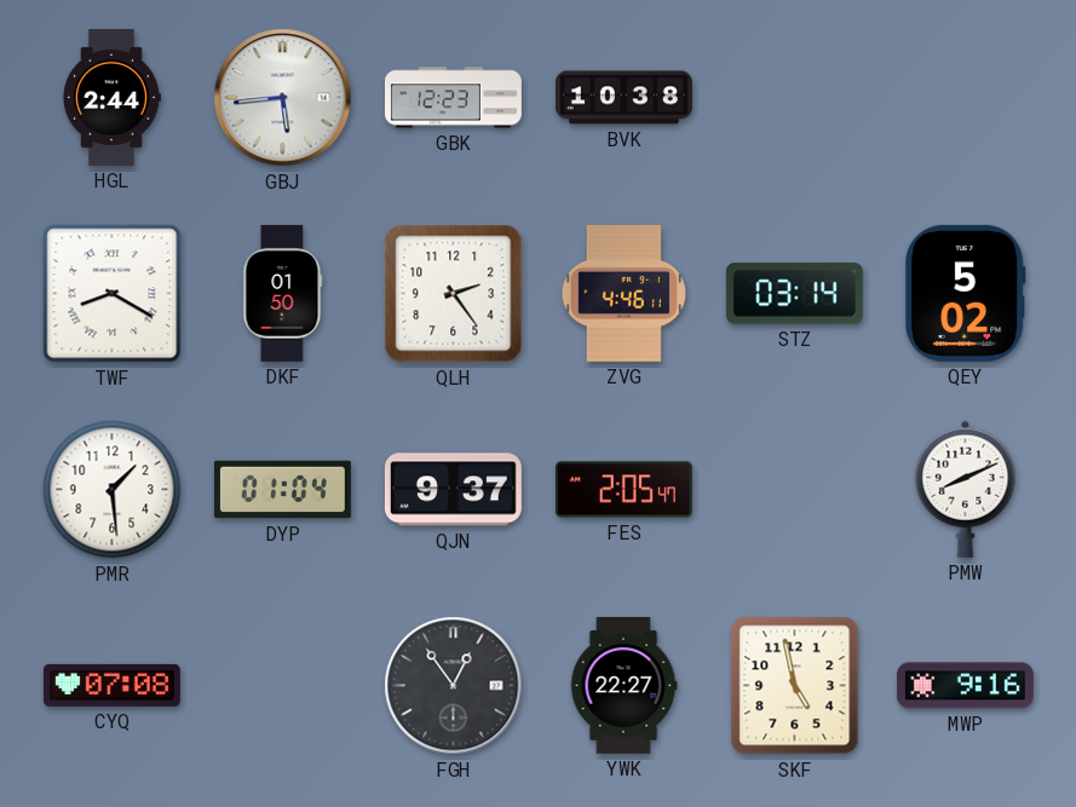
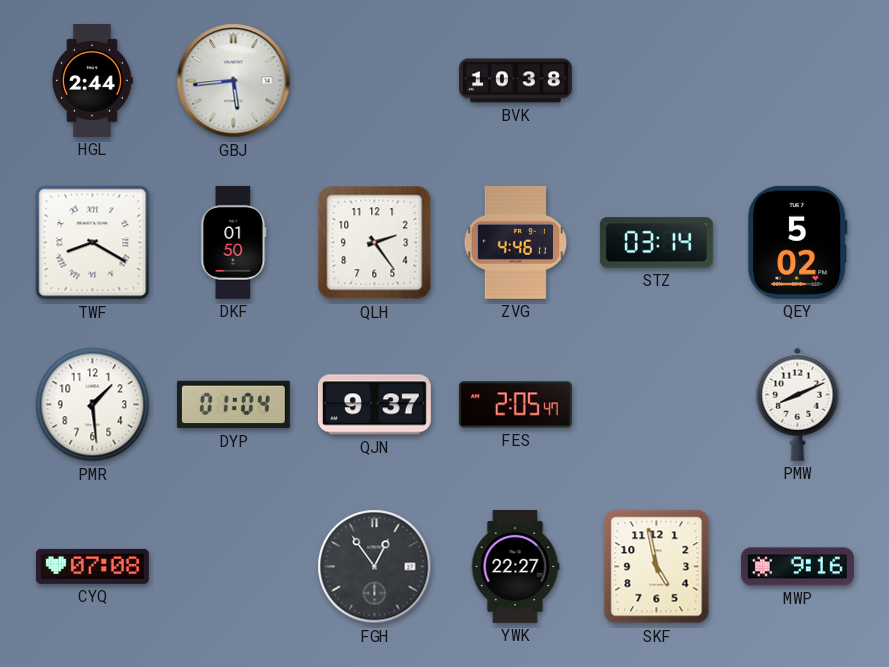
GBK: 12:23 -> none
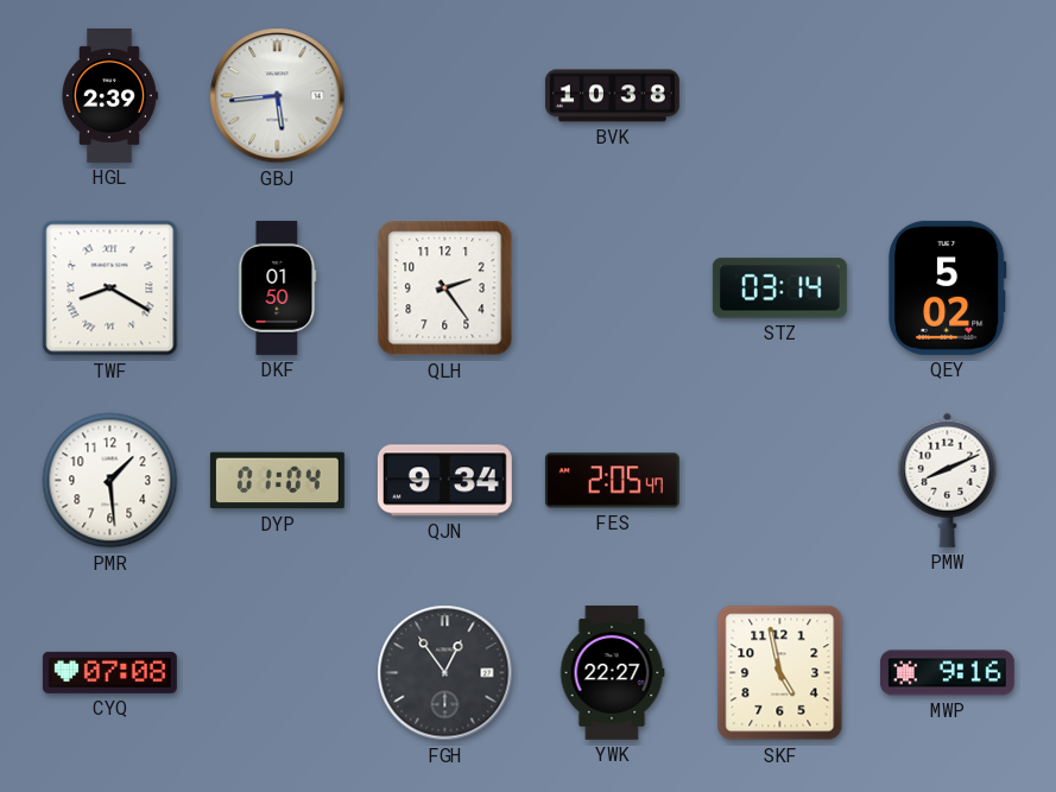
HGL: 2:44 -> 2:39
ZVG: 4:46 -> none
QJN: 9:37 -> 9:34
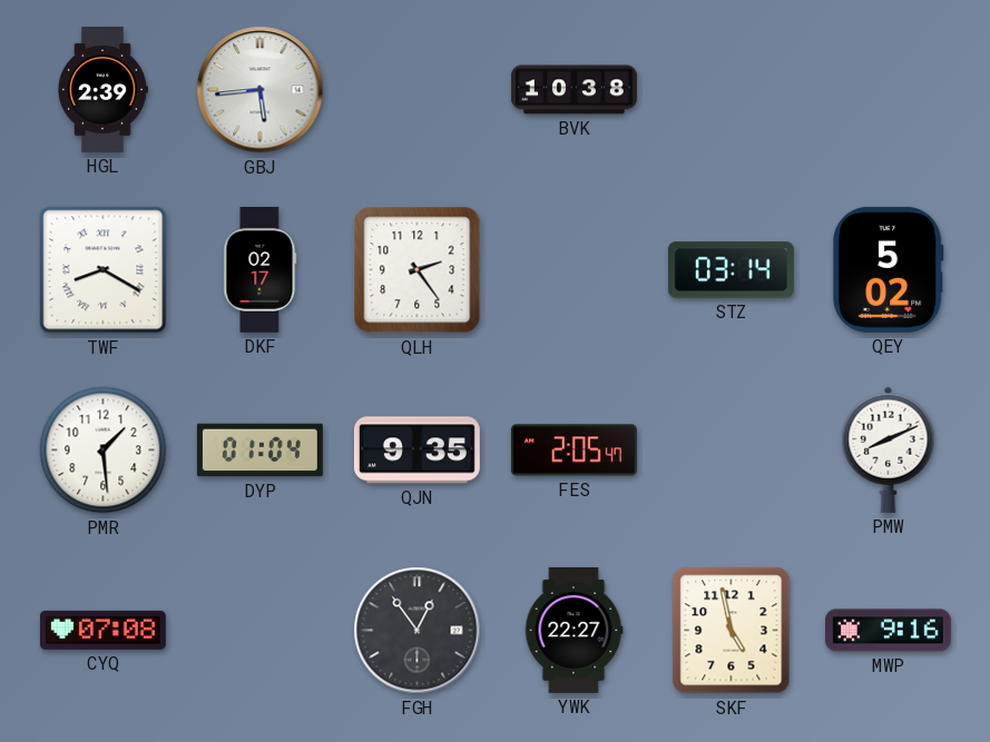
DKF: 01:50 -> 02:17
QJN: 9:34 -> 9:35
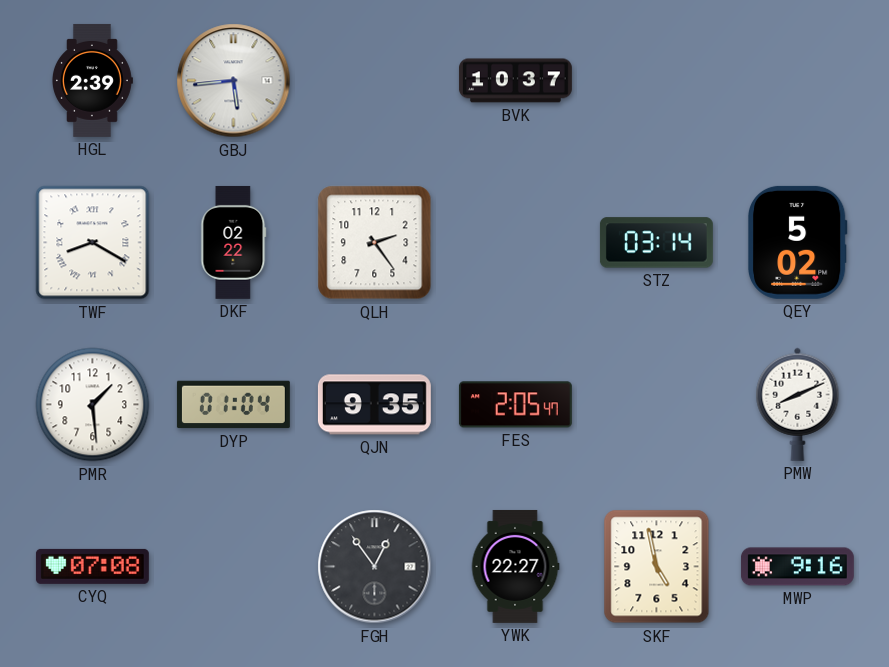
BVK: 10:38 -> 10:37
DKF: 02:17 -> 02:22
